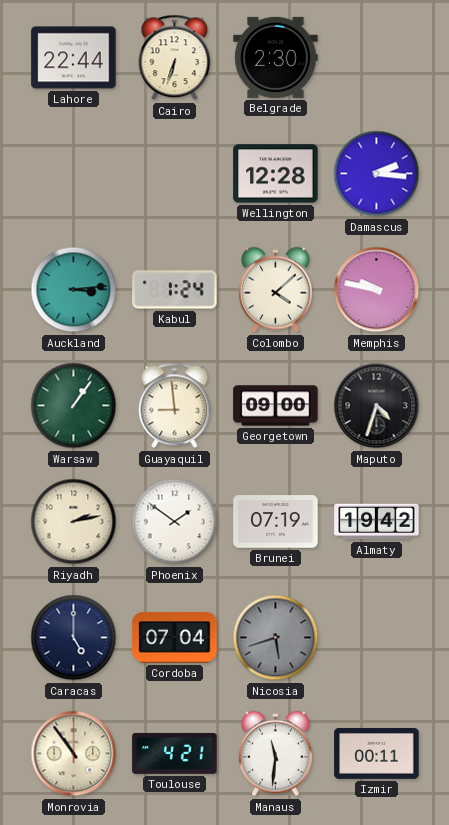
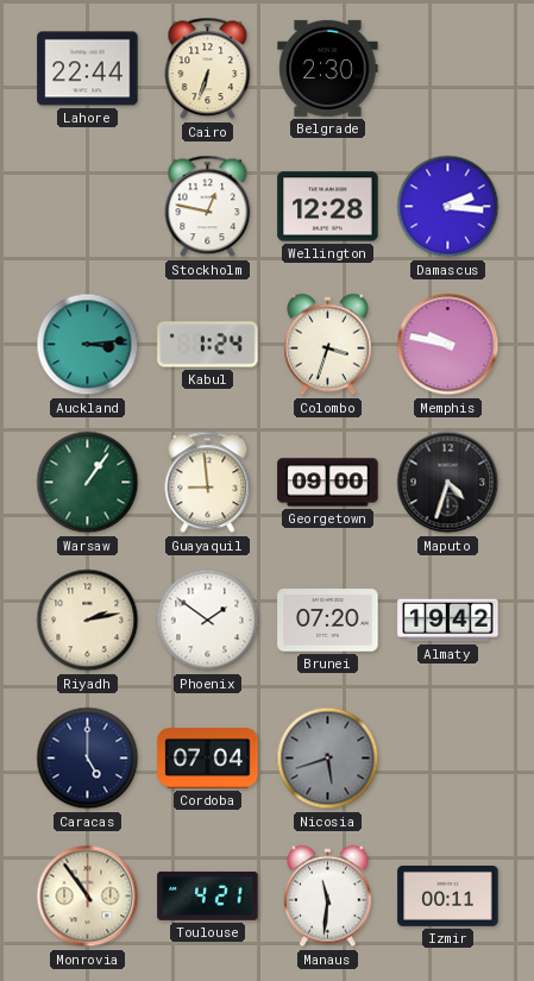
Stockholm: none -> 12:47
Colombo: 4:08 -> 3:33
Brunei: 07:19 -> 07:20
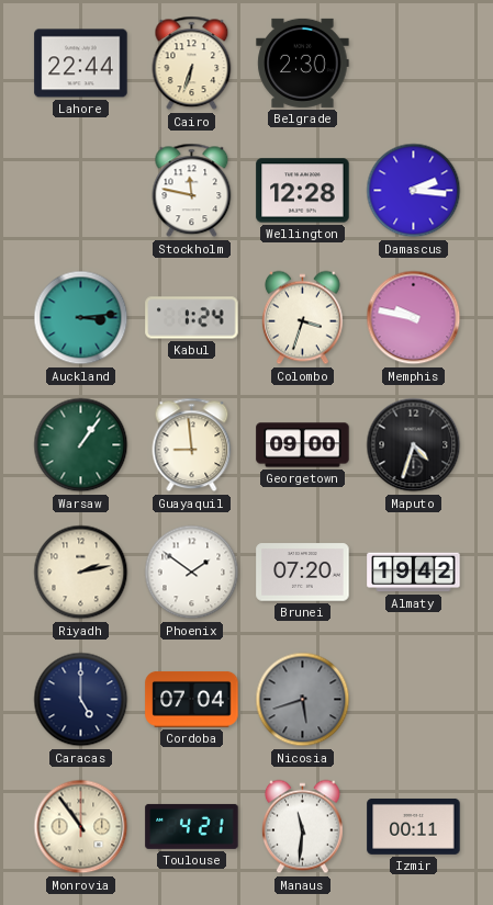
Stockholm: 12:47 -> 11:47
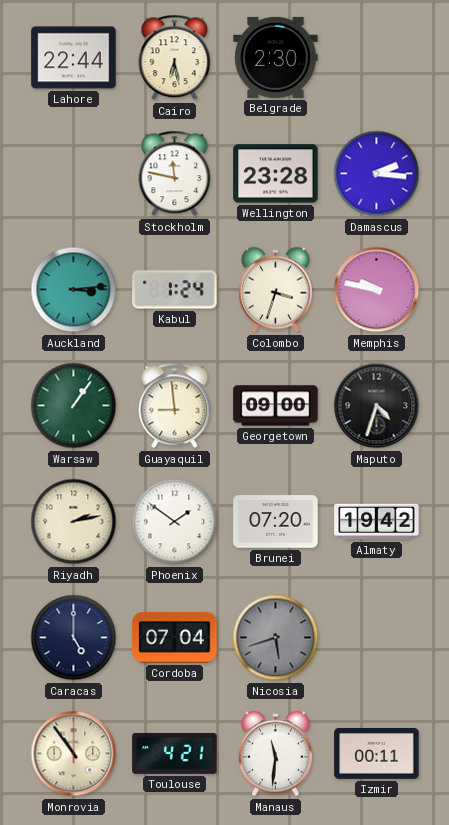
Cairo: 6:33 -> 6:28
Wellington: 12:28 -> 23:28
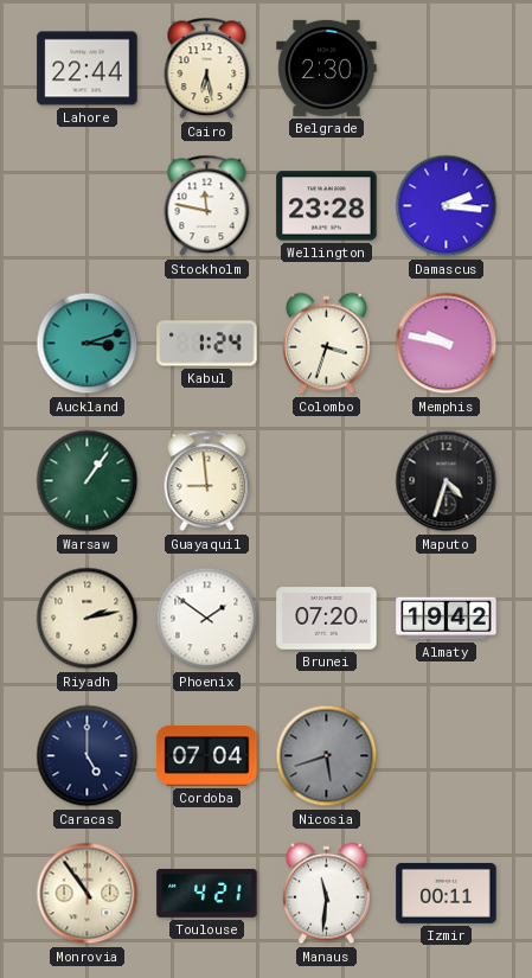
Auckland: 3:14 -> 3:12
Georgetown: 09:00 -> none
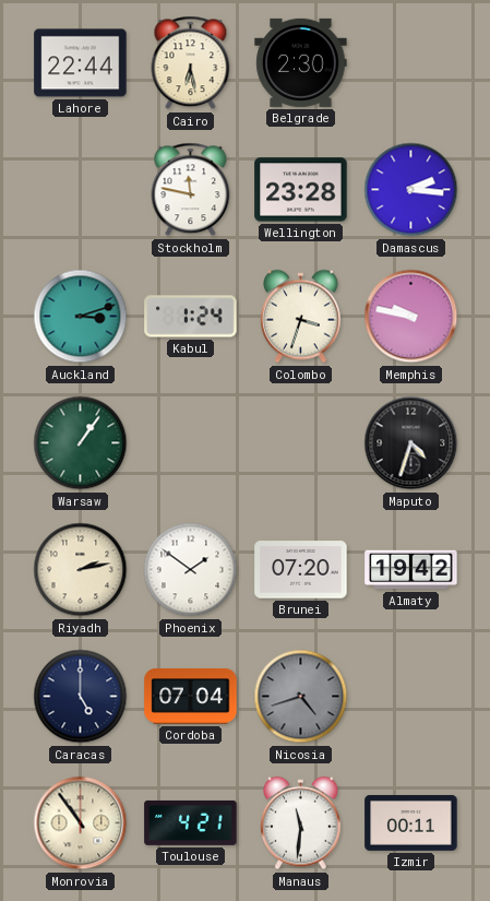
Guayaquil: 8:59 -> none
Nicosia: 5:42 -> 4:42
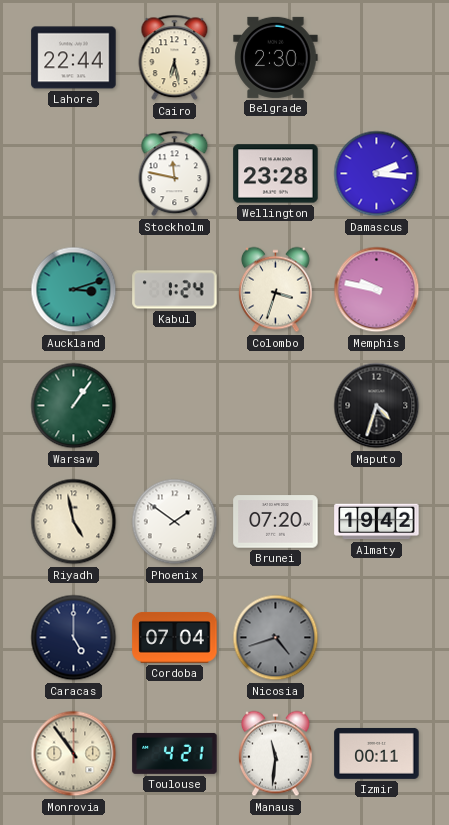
Riyadh: 2:13 -> 4:58
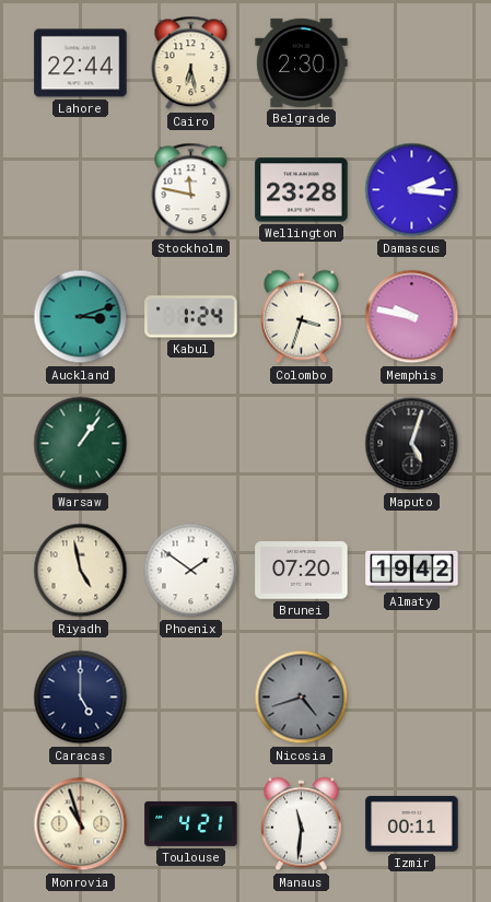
Maputo: 4:33 -> 5:03
Cordoba: 07:04 -> none
Monrovia: 10:54 -> 10:57
